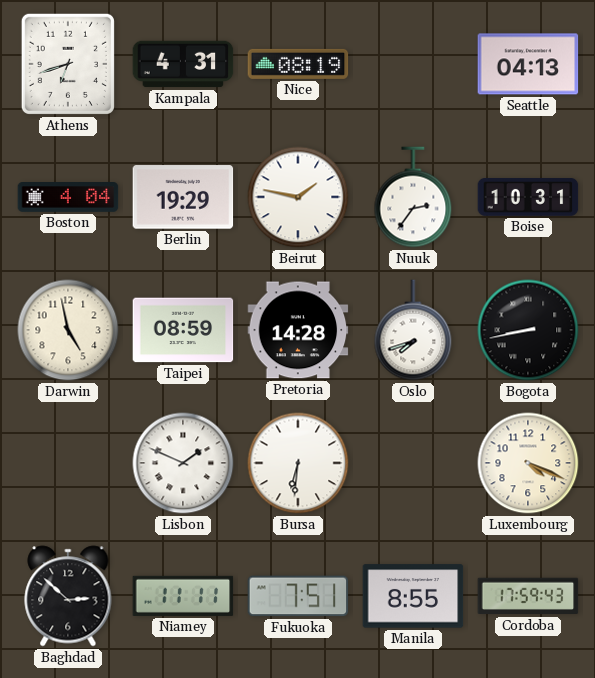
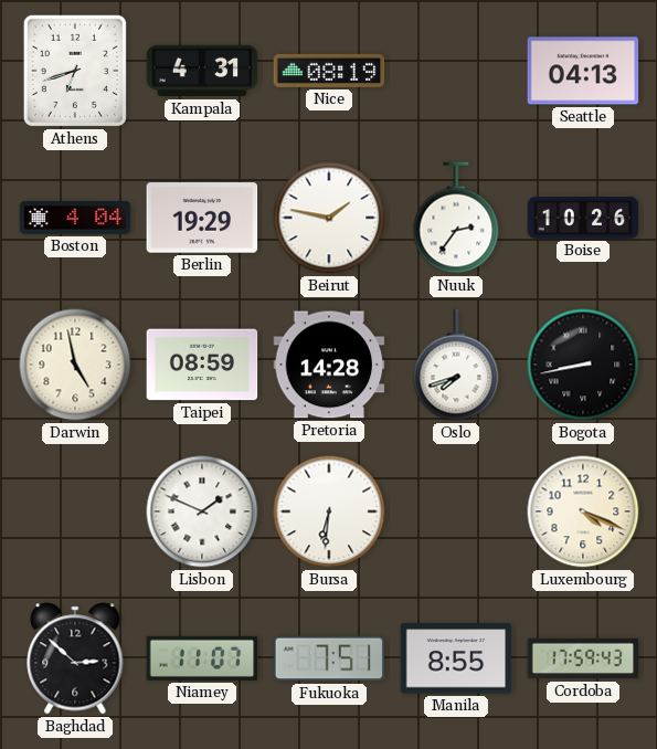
Boise: 10:31 -> 10:26
Niamey: 11:11 -> 11:07
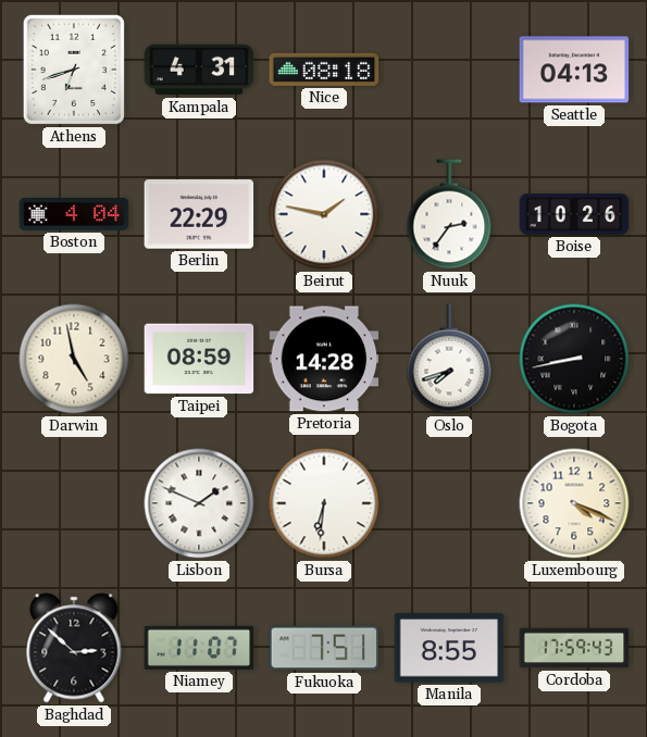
Nice: 08:19 -> 08:18
Berlin: 19:29 -> 22:29
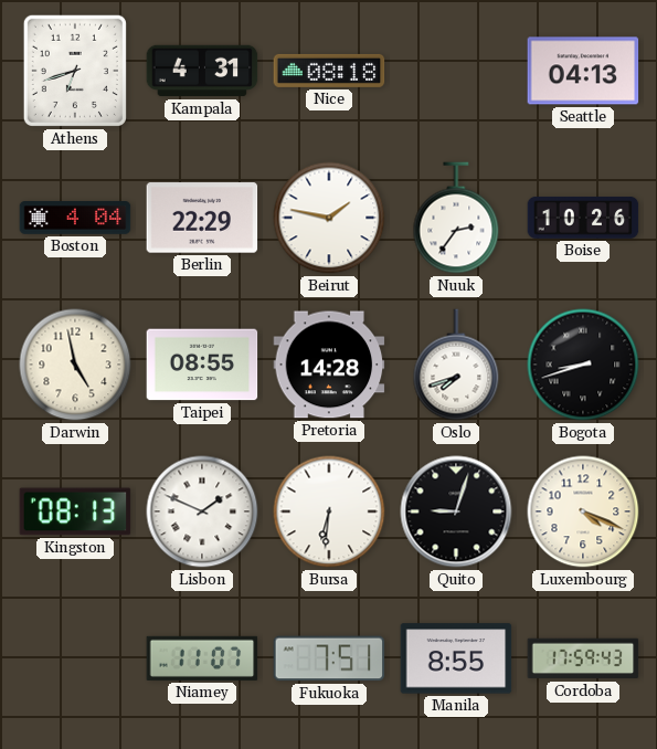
Taipei: 08:59 -> 08:55
Bogota: 8:43 -> 8:42
Kingston: none -> 08:13
Quito: none -> 9:03
Baghdad: 2:52 -> none
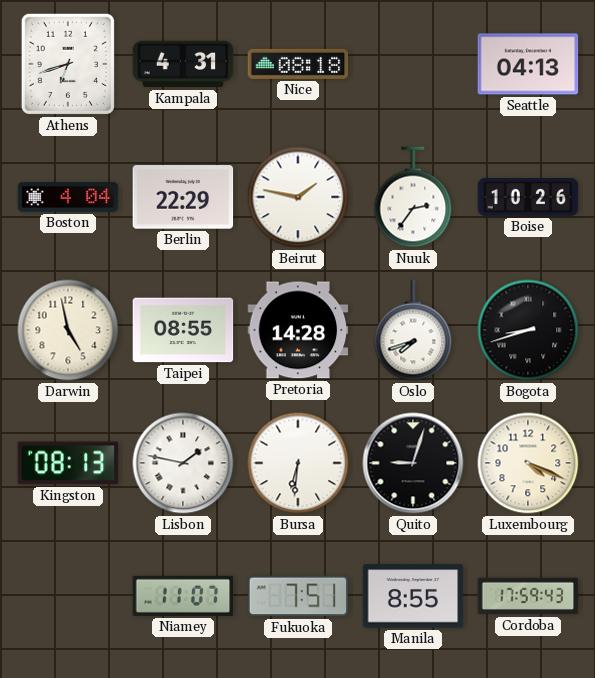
Lisbon: 1:49 -> 1:47
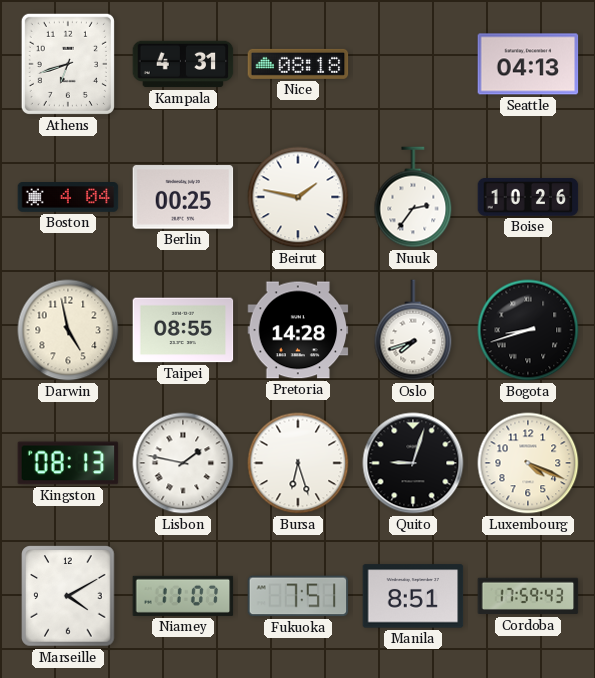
Berlin: 22:29 -> 00:25
Bursa: 6:31 -> 6:27
Marseille: none -> 4:10
Manila: 8:55 -> 8:51
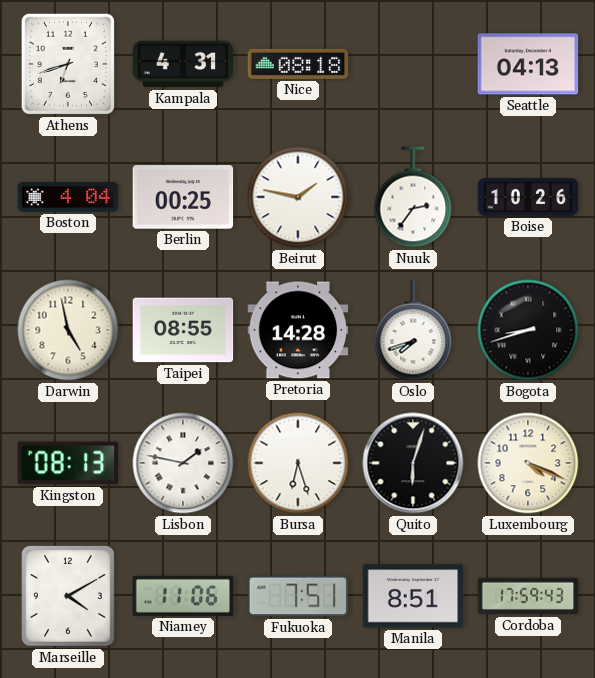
Quito: 9:03 -> 6:03
Niamey: 11:07 -> 11:06
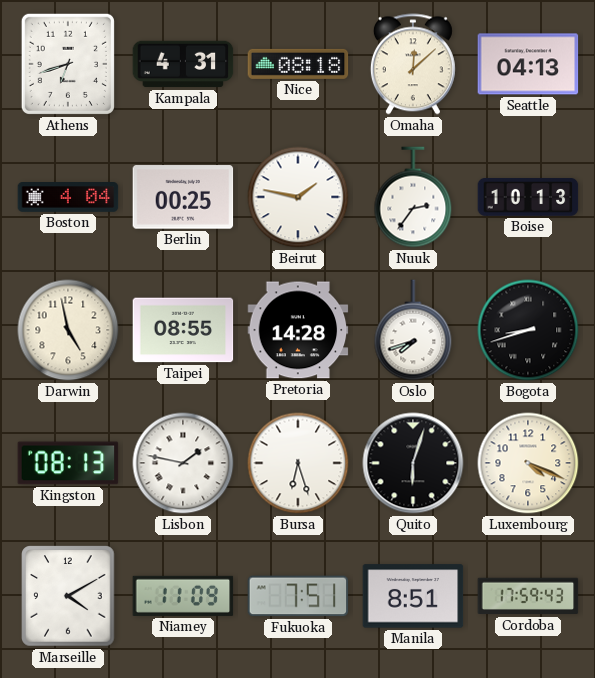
Omaha: none -> 12:08
Boise: 10:26 -> 10:13
Niamey: 11:06 -> 11:09
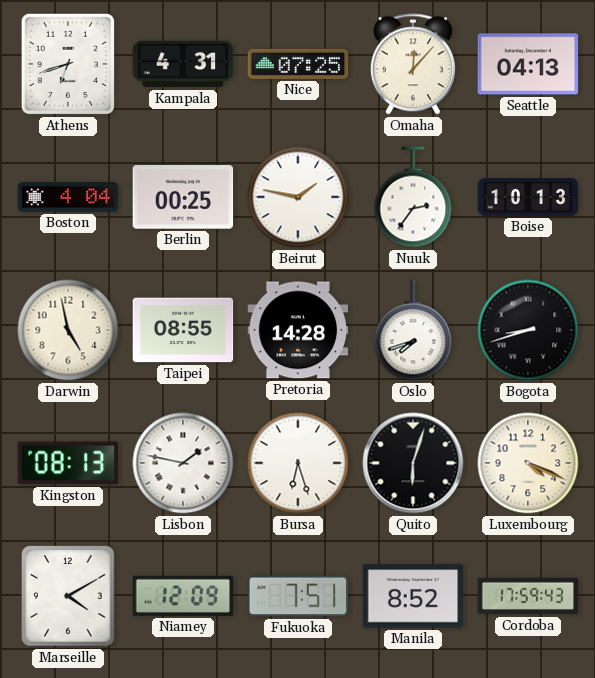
Nice: 08:18 -> 07:25
Omaha: 12:08 -> 12:07
Niamey: 11:09 -> 12:09
Manila: 8:51 -> 8:52
